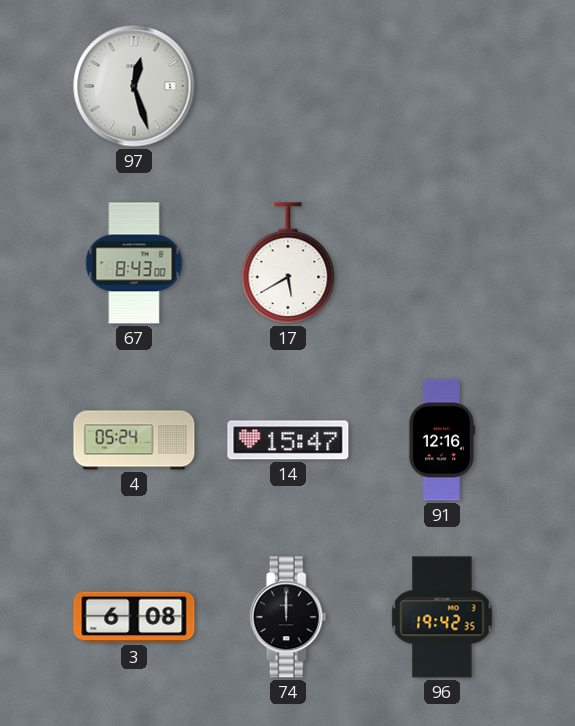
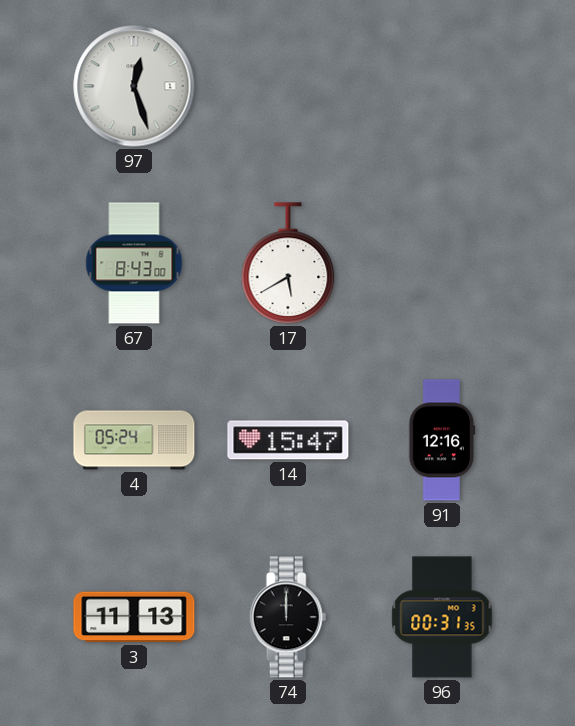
3: 6:08 -> 11:13
96: 19:42 -> 00:31
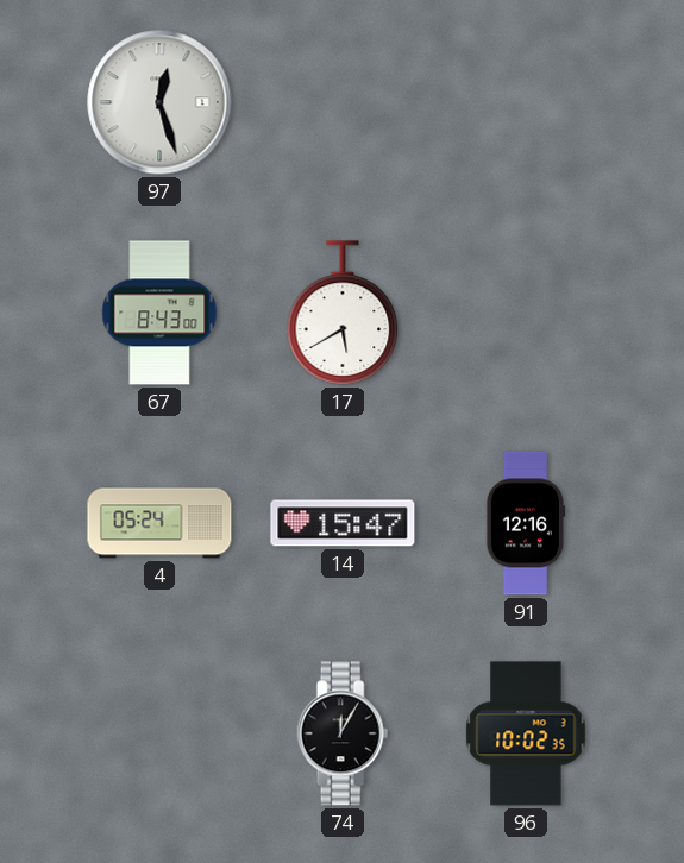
3: 11:13 -> none
74: 12:00 -> 12:05
96: 00:31 -> 10:02
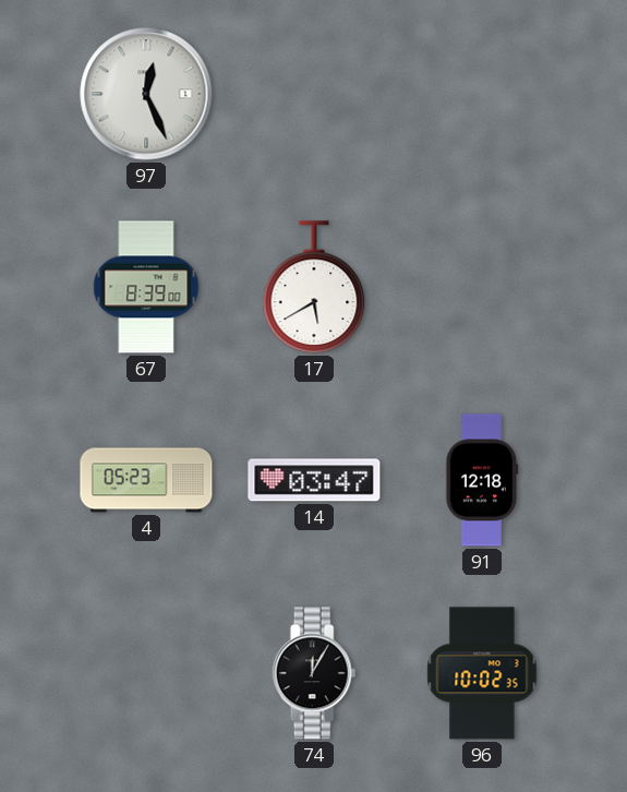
97: 12:27 -> 12:26
67: 8:43 -> 8:39
4: 05:24 -> 05:23
14: 15:47 -> 03:47
91: 12:16 -> 12:18
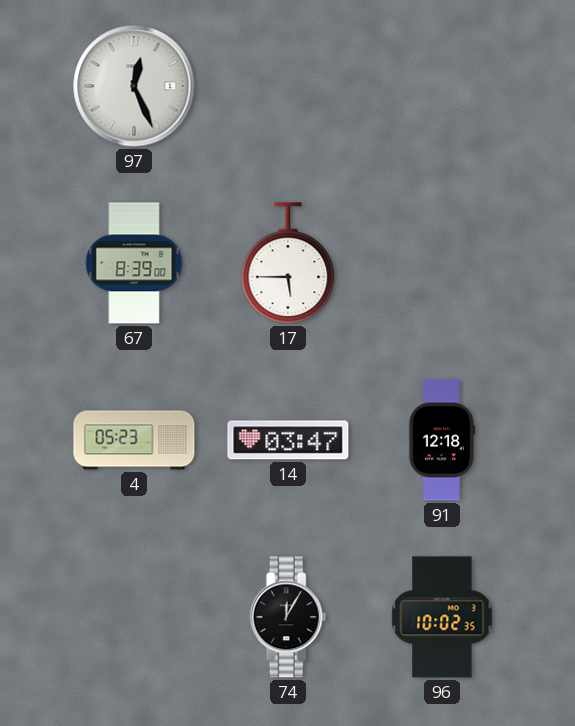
17: 5:40 -> 5:45
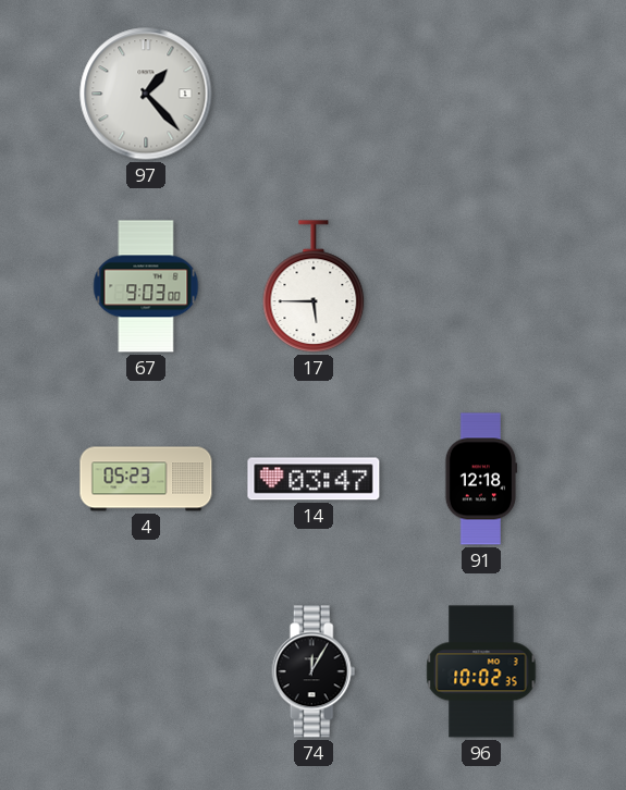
97: 12:26 -> 1:23
67: 8:39 -> 9:03
